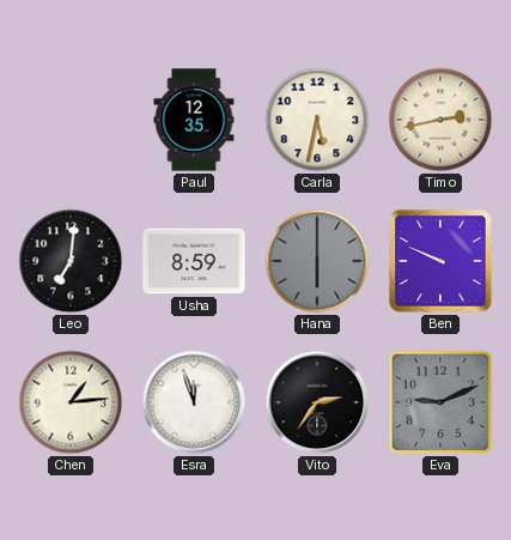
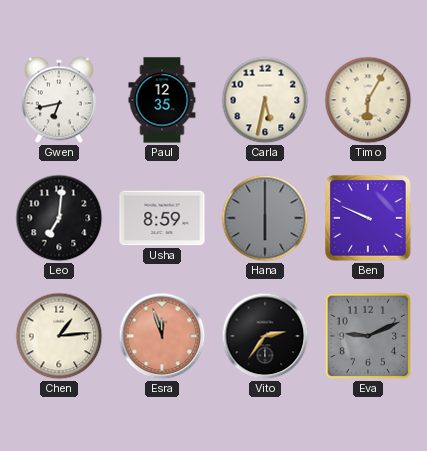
Gwen: none -> 6:43
Timo: 2:43 -> 6:05
Esra dial: white -> salmon
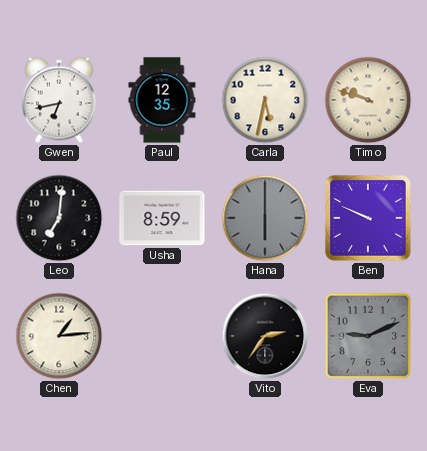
Timo: 6:05 -> 9:48
Esra: 11:57 -> none
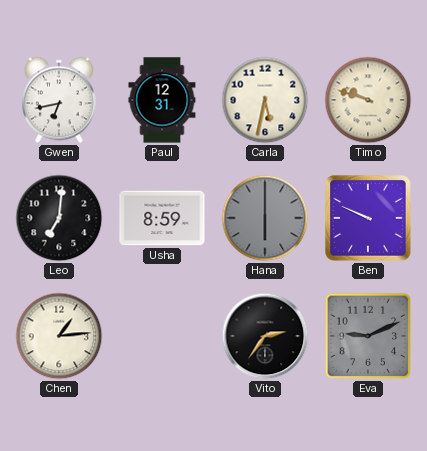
Paul: 12:35 -> 12:31
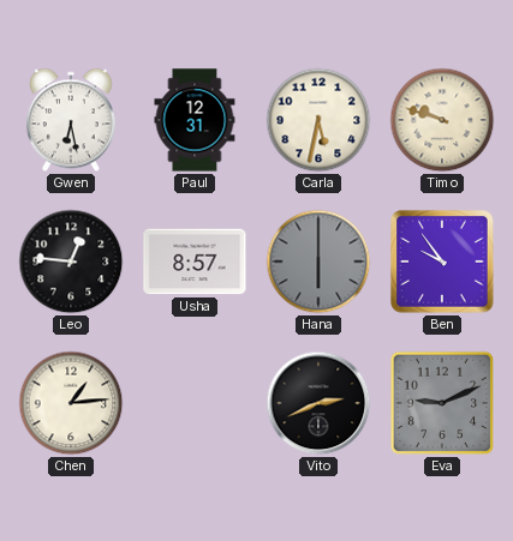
Gwen: 6:43 -> 6:28
Leo: 7:01 -> 12:46
Usha: 8:59 -> 8:57
Ben: 9:49 -> 9:54
Vito: 2:36 -> 2:41
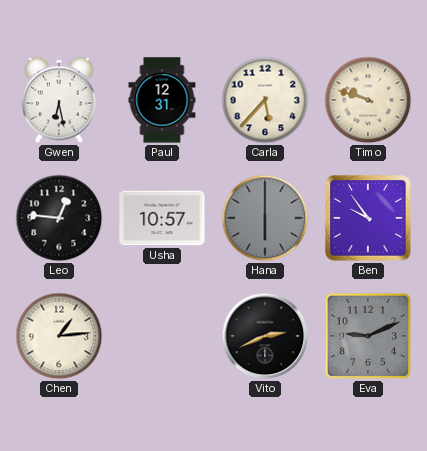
Carla: 5:32 -> 5:37
Usha: 8:57 -> 10:57
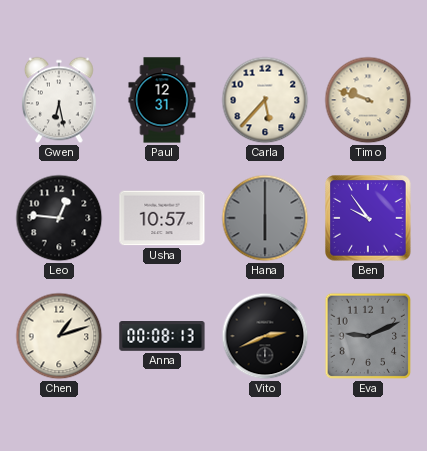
Chen: 1:14 -> 1:12
Anna: none -> 00:08
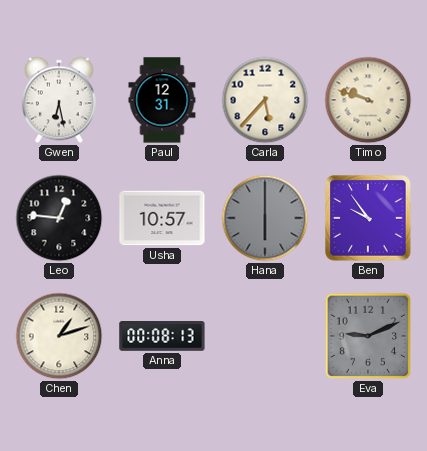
Vito: 2:41 -> none
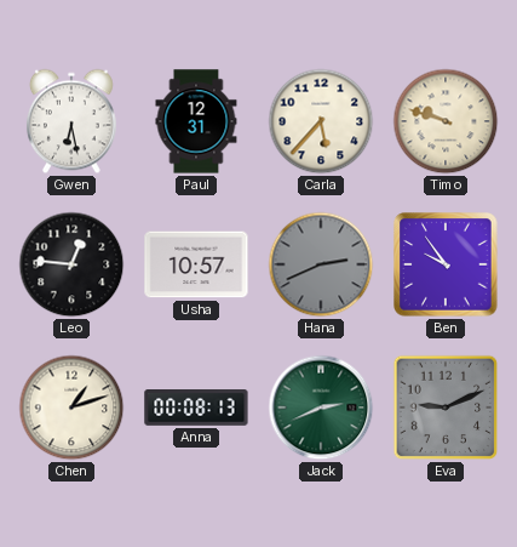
Hana: 6:00 -> 2:41
Jack: none -> 2:41
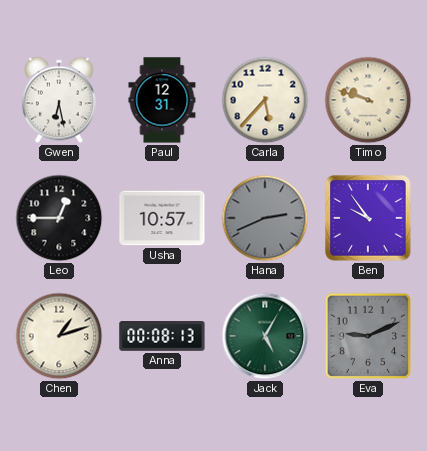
Leo: 12:46 -> 12:45
Jack: 2:41 -> 5:05
